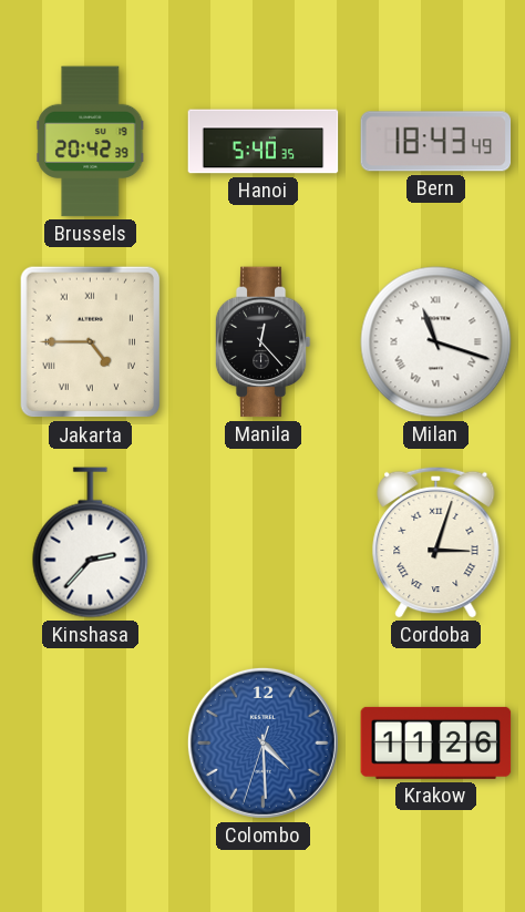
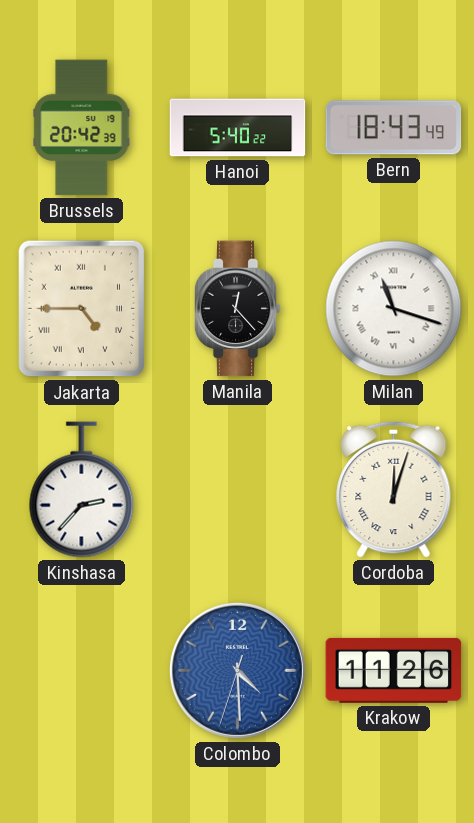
Hanoi: 5:40:35 -> 5:40:22
Cordoba: 3:03 -> 12:03
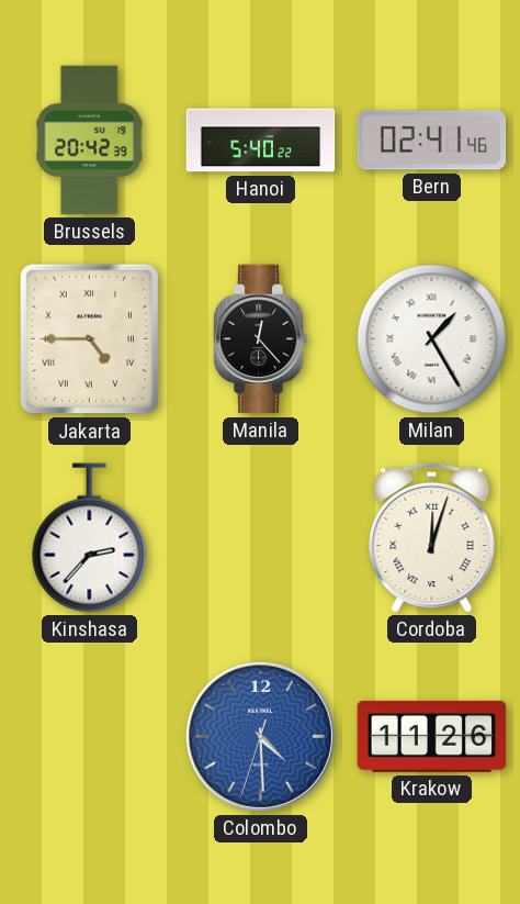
Bern: 18:43 -> 02:41
Milan: 11:18 -> 1:25
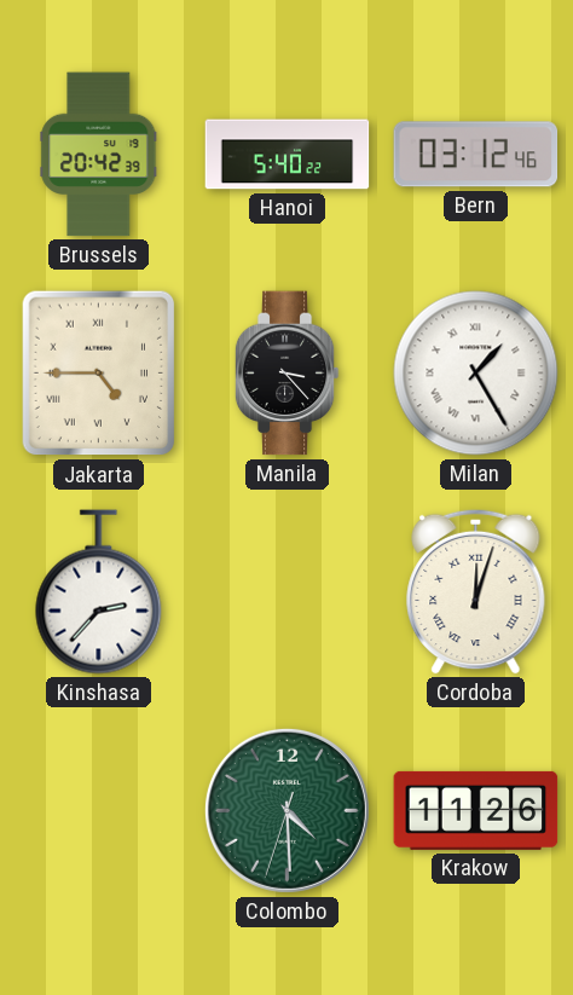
Bern: 02:41 -> 03:12
Manila: 12:23 -> 3:23
Colombo dial: blue -> green
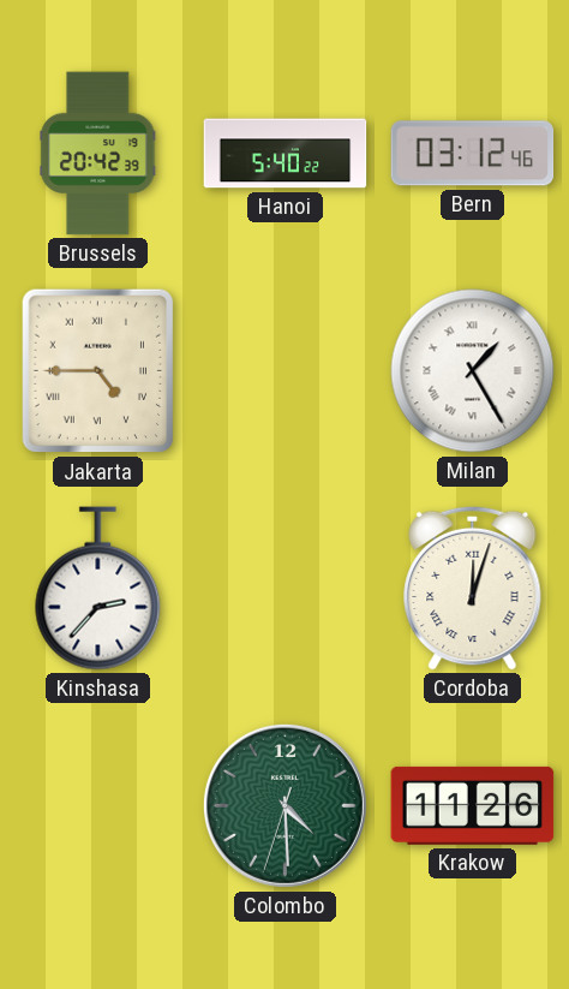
Manila: 3:23 -> none
